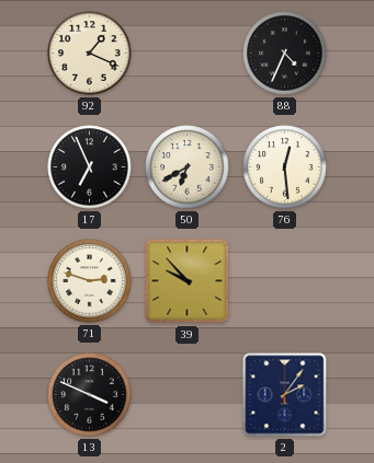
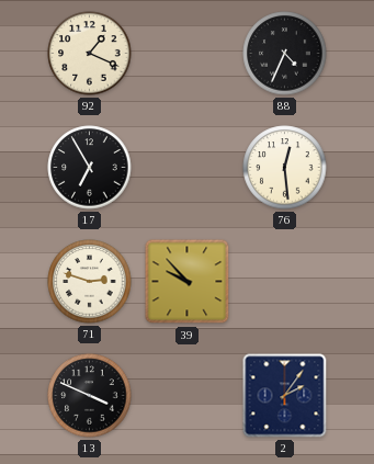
17: 6:56 -> 6:55
50: 6:40 -> none
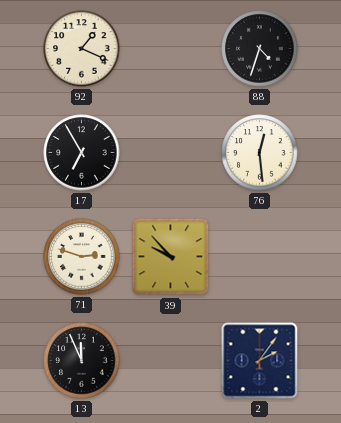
88: 4:34 -> 4:33
13: 3:49 -> 11:56
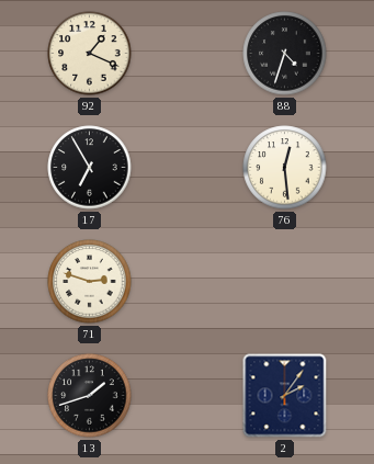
39: 9:53 -> none
13: 11:56 -> 1:42
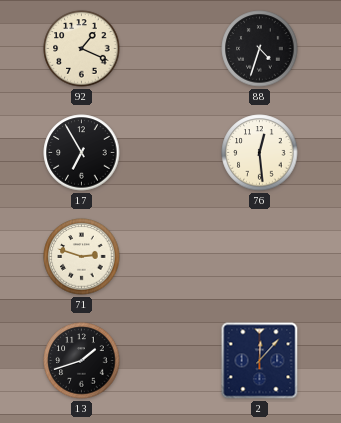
2: 2:06 -> 12:07
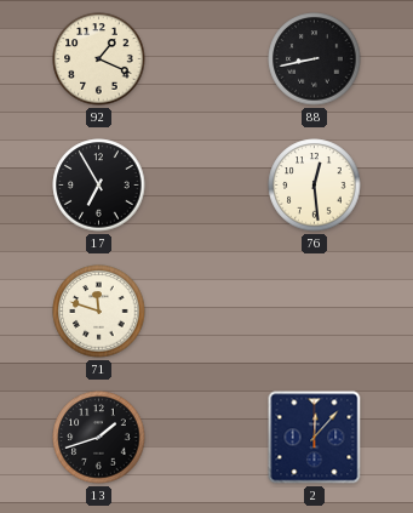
88: 4:33 -> 8:43
71: 2:48 -> 11:48
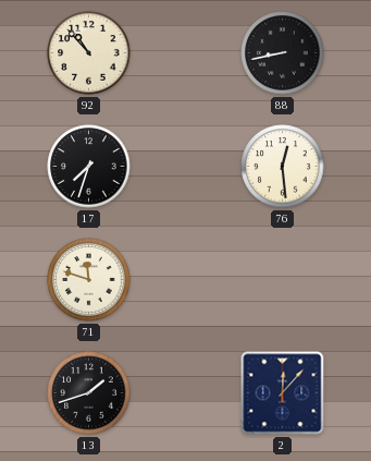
92: 1:19 -> 10:53
17: 6:55 -> 7:33
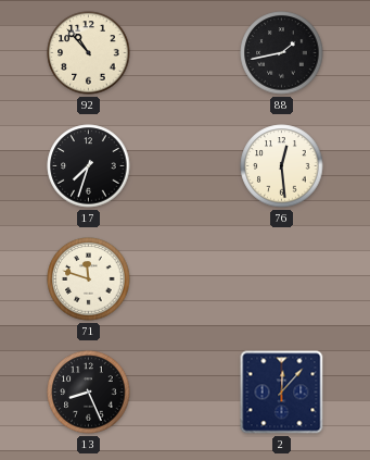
88: 8:43 -> 1:43
13: 1:42 -> 8:26
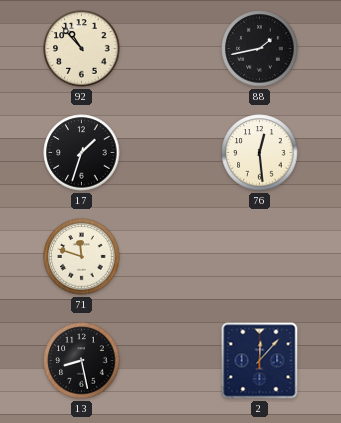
17: 7:33 -> 1:33
13: 8:26 -> 8:28
